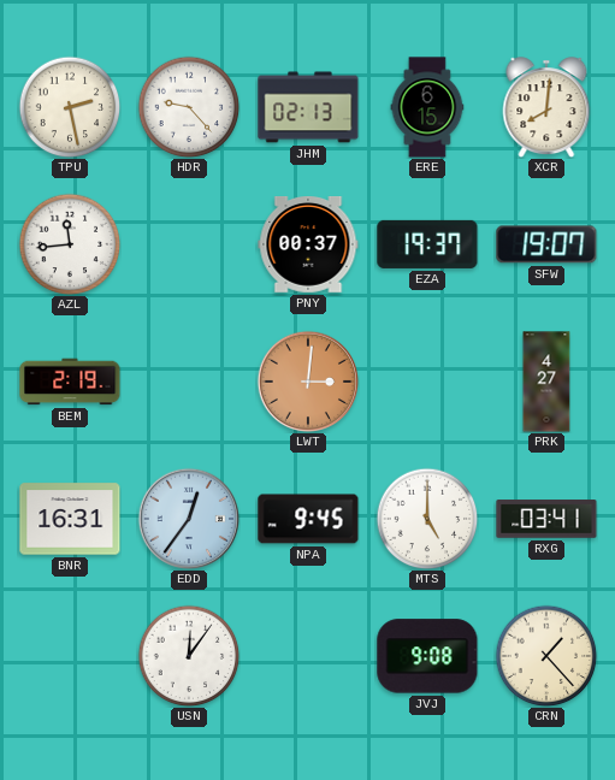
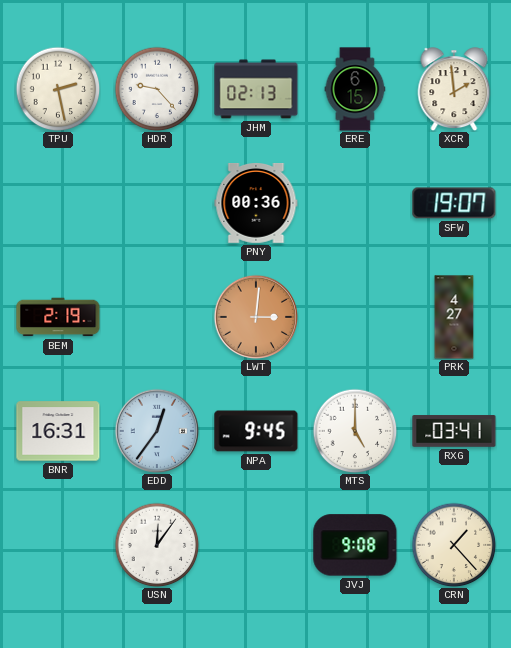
XCR: 8:01 -> 1:59
AZL: 11:44 -> none
PNY: 00:37 -> 00:36
EZA: 19:37 -> none
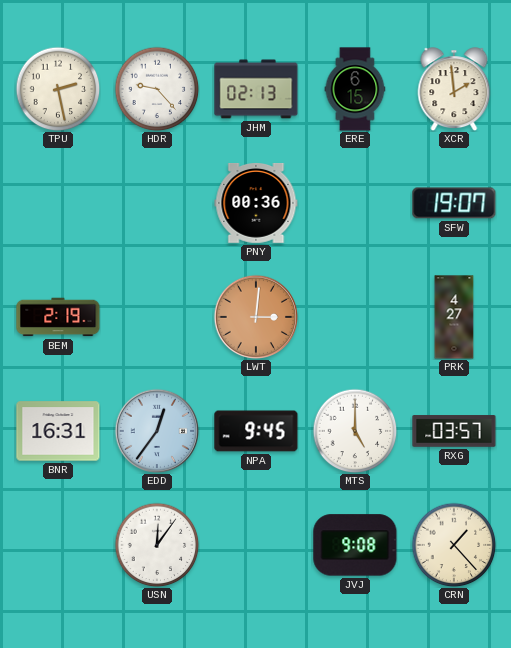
RXG: 03:41 -> 03:57
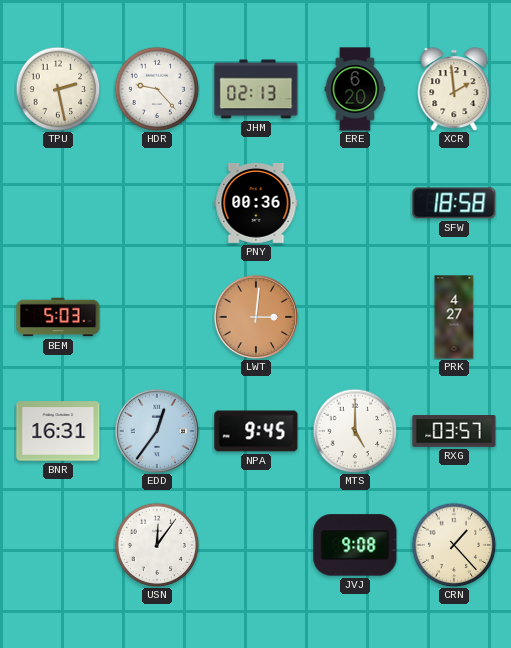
ERE: 6:15 -> 6:20
SFW: 19:07 -> 18:58
BEM: 2:19 -> 5:03
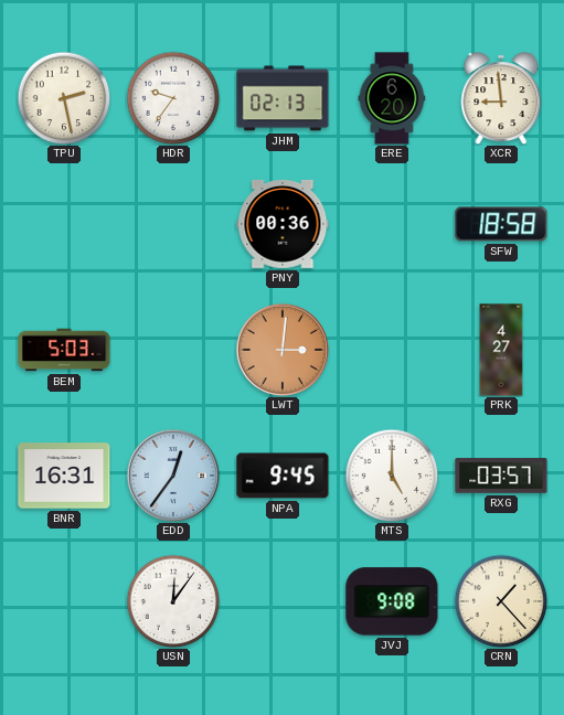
HDR: 9:23 -> 9:36
XCR: 1:59 -> 8:59
